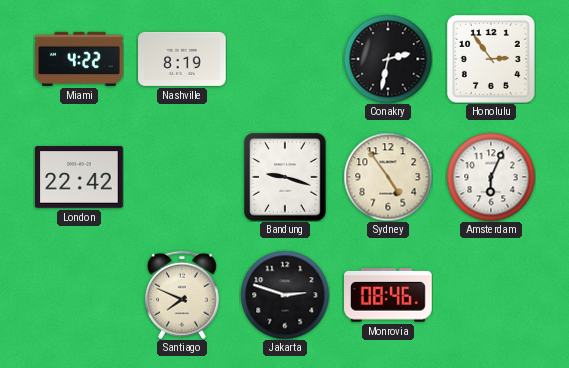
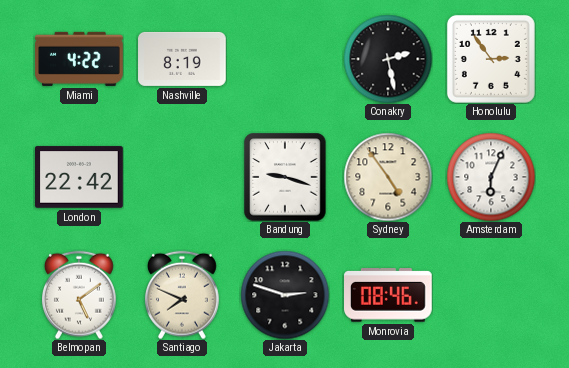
Conakry: 2:32 -> 2:28
Belmopan: none -> 5:09
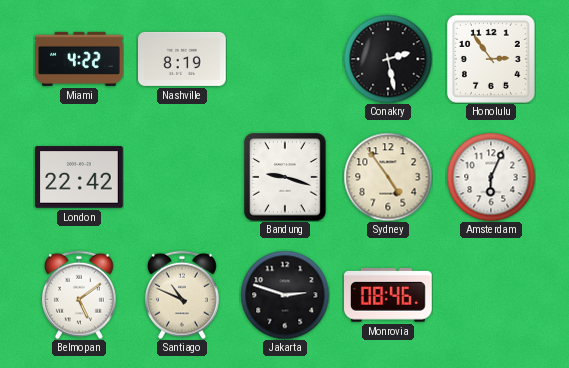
Santiago: 7:49 -> 10:49
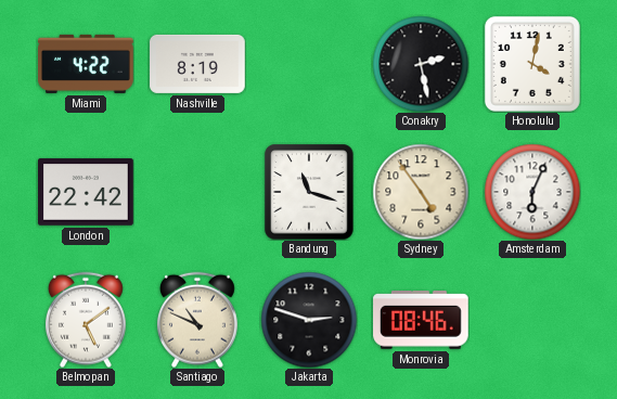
Honolulu: 2:54 -> 4:02
Bandung: 9:18 -> 11:18
